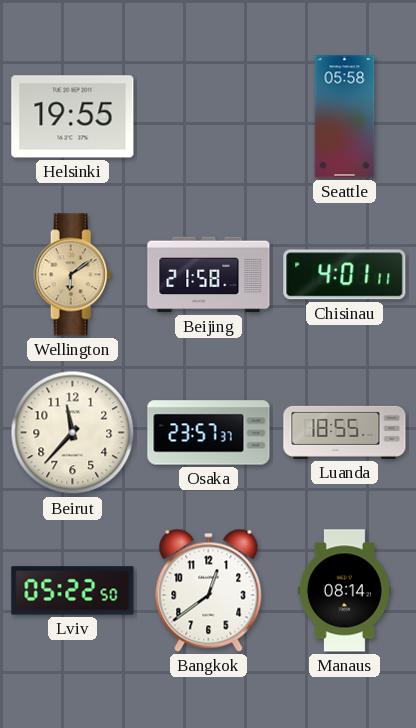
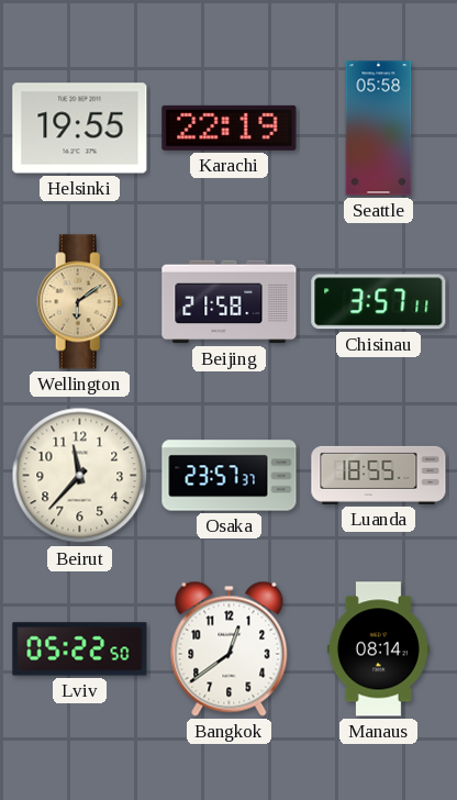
Karachi: none -> 22:19
Chisinau: 4:01 -> 3:57
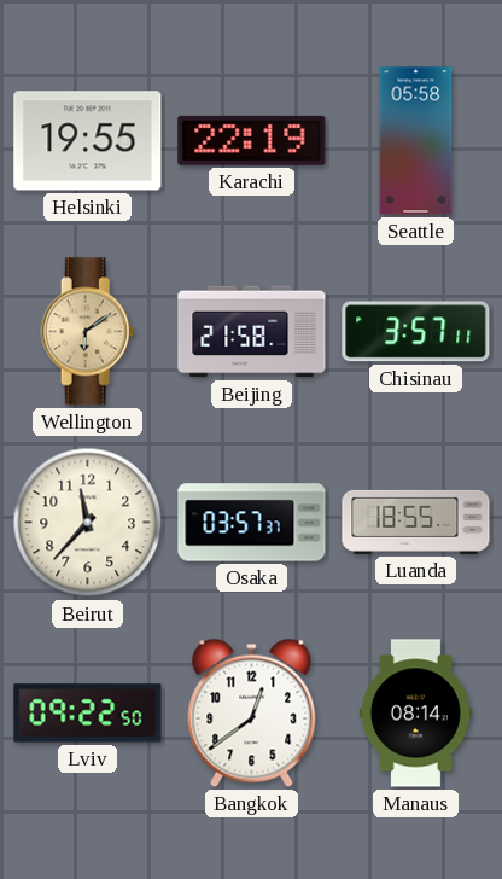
Osaka: 23:57 -> 03:57
Lviv: 05:22 -> 09:22
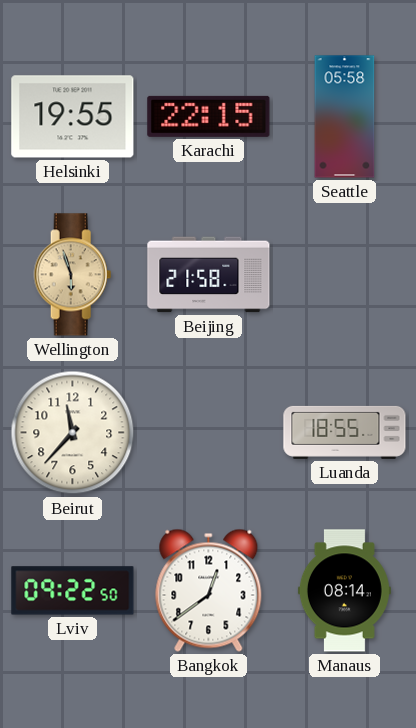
Karachi: 22:19 -> 22:15
Wellington: 6:09 -> 5:57
Chisinau: 3:57 -> none
Osaka: 03:57 -> none
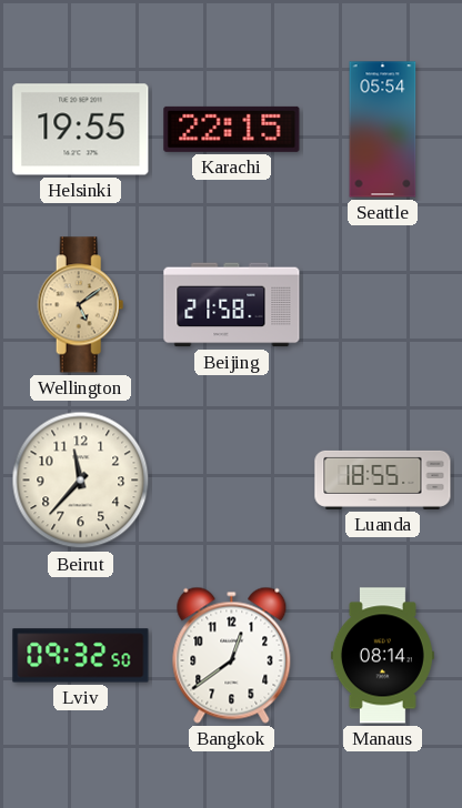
Seattle: 05:58 -> 05:54
Wellington: 5:57 -> 5:09
Lviv: 09:22 -> 09:32
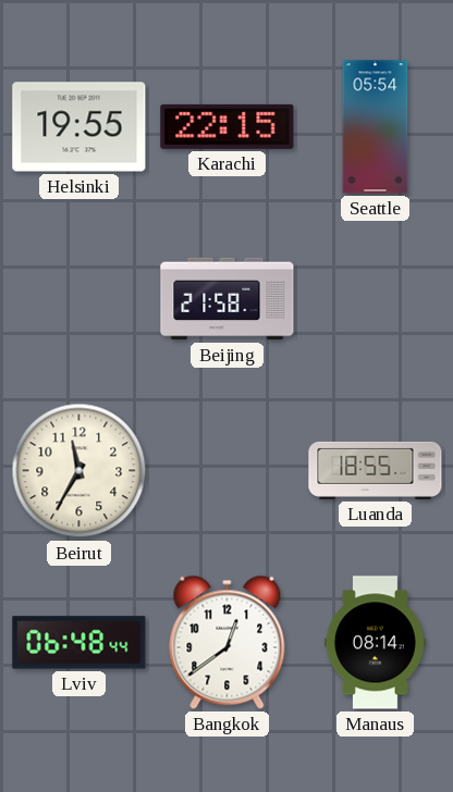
Wellington: 5:09 -> none
Beirut: 11:37 -> 11:35
Lviv: 09:32 -> 06:48
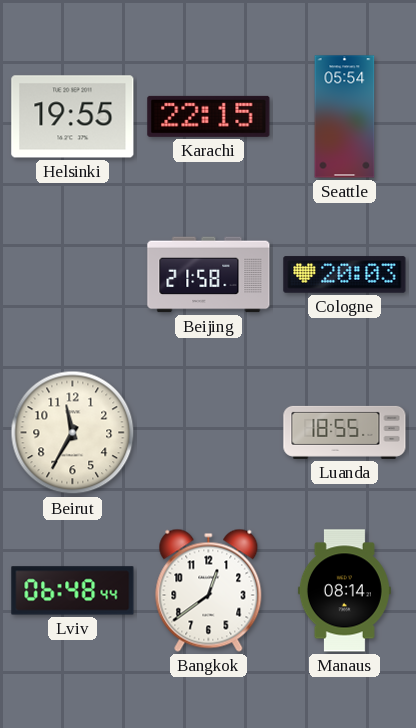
Cologne: none -> 20:03
